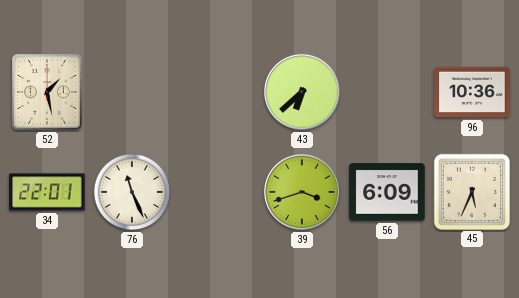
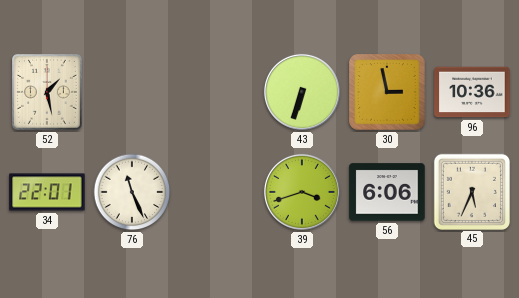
43: 6:38 -> 6:33
30: none -> 2:58
56: 6:09 -> 6:06
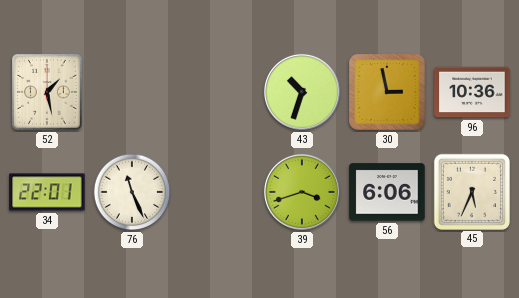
43: 6:33 -> 10:33
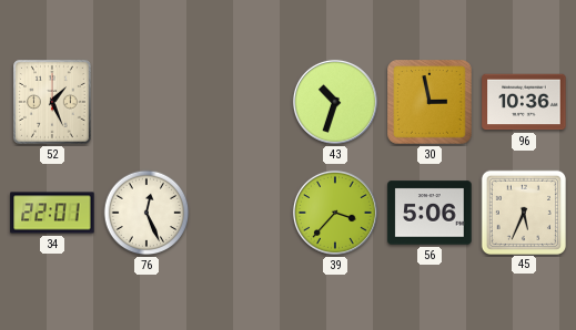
52: 1:28 -> 1:26
76: 11:26 -> 12:26
39: 3:42 -> 3:37
56: 6:06 -> 5:06
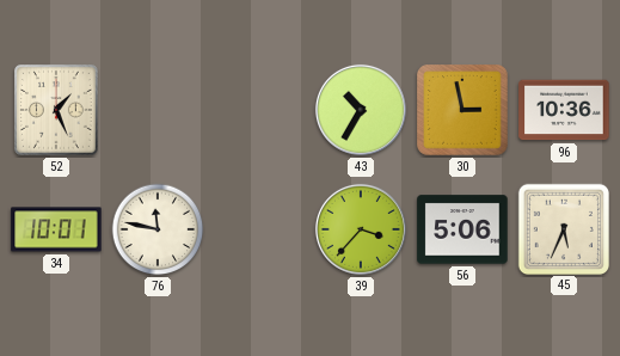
43: 10:33 -> 10:35
34: 22:01 -> 10:01
76: 12:26 -> 11:47
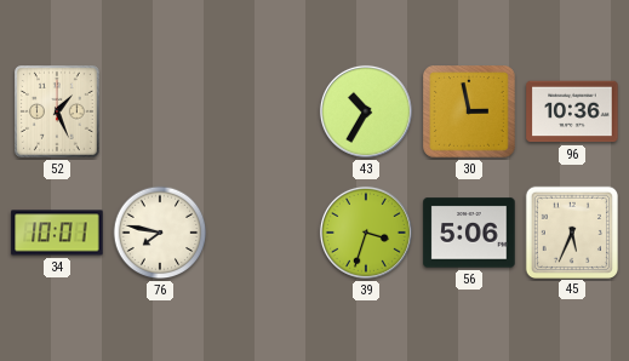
76: 11:47 -> 7:47
39: 3:37 -> 3:33
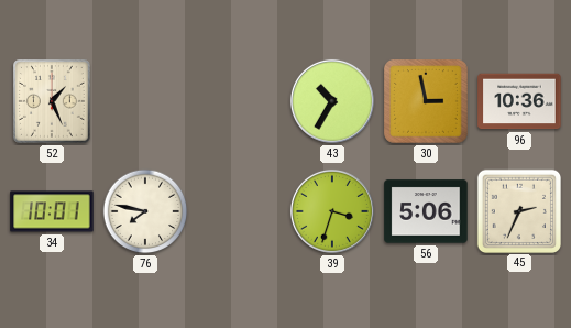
45: 5:34 -> 2:34
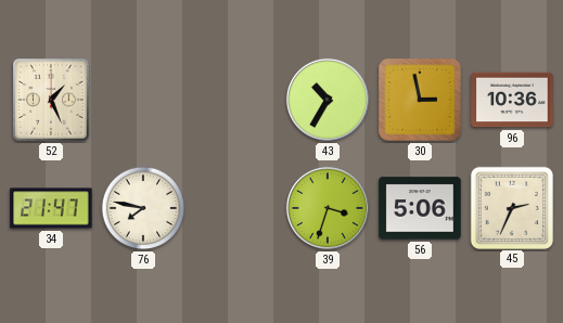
34: 10:01 -> 21:47
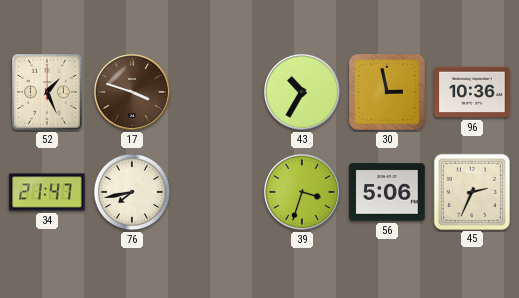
17: none -> 3:48
76: 7:47 -> 7:43
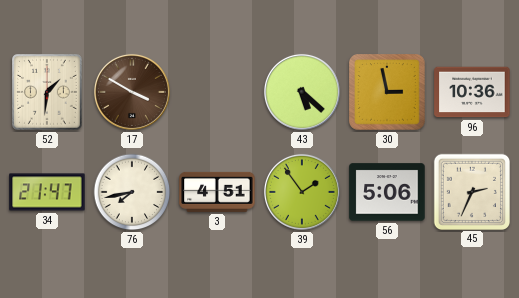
52: 1:26 -> 1:31
17: 3:48 -> 3:50
43: 10:35 -> 5:22
3: none -> 4:51
39: 3:33 -> 1:54
